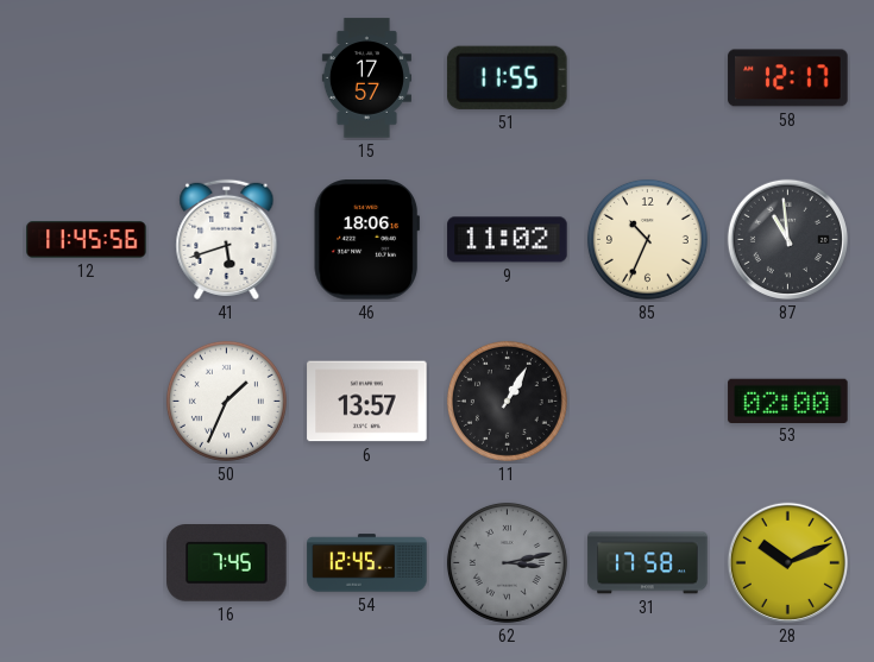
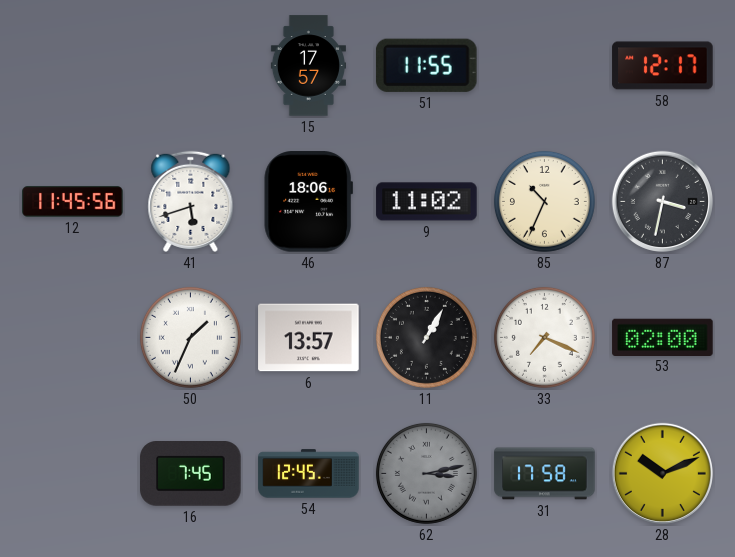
87: 10:59 -> 3:32
33: none -> 7:19
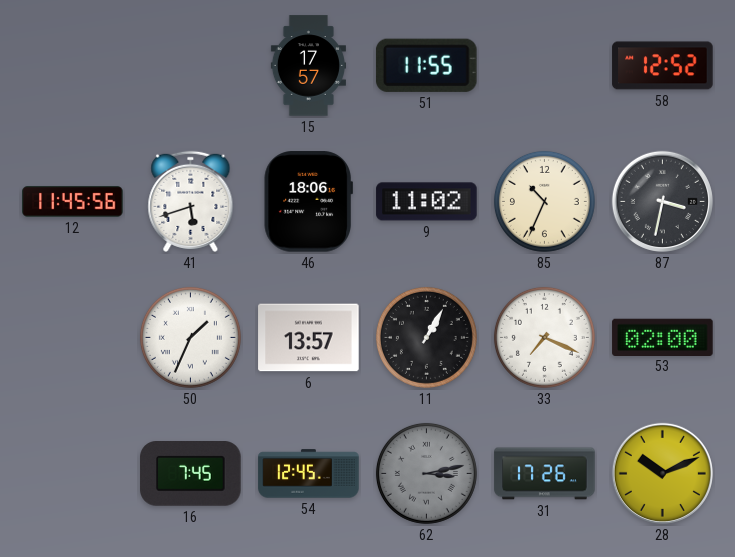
58: 12:17 -> 12:52
31: 17:58 -> 17:26
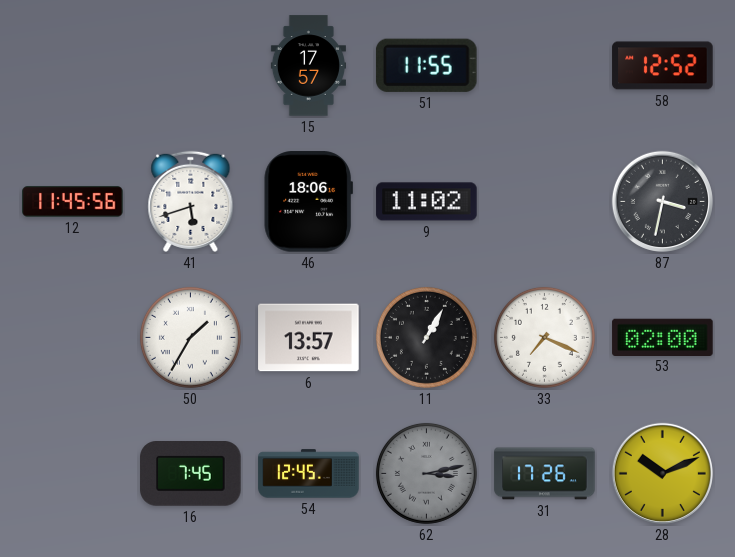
85: 10:34 -> none
50: 1:34 -> 1:35
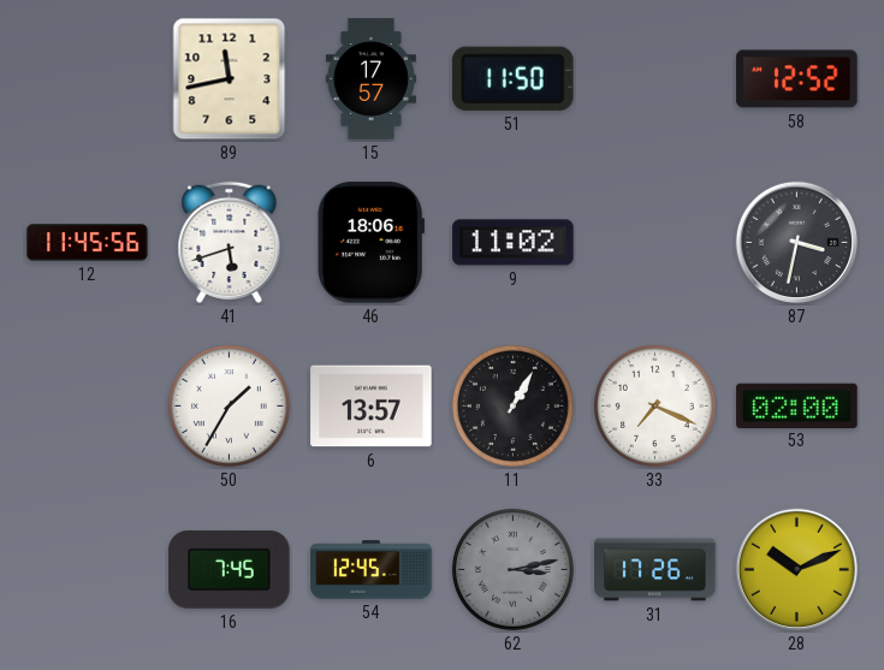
89: none -> 11:43
51: 11:55 -> 11:50
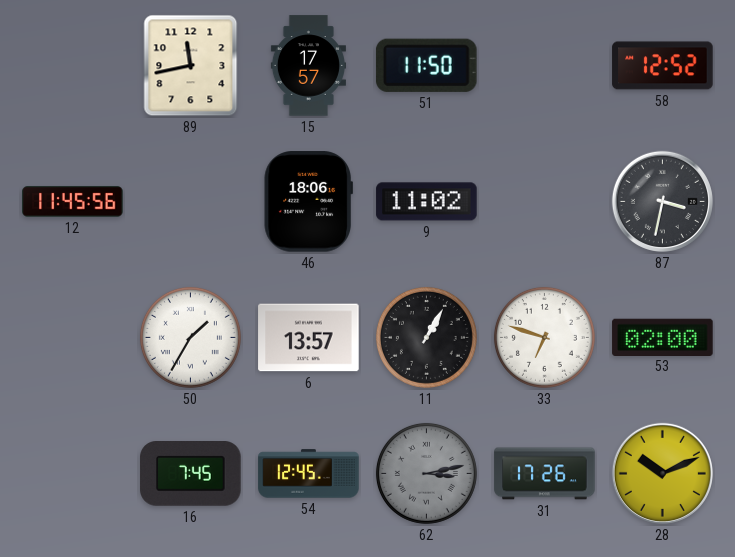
41: 5:42 -> none
33: 7:19 -> 6:48
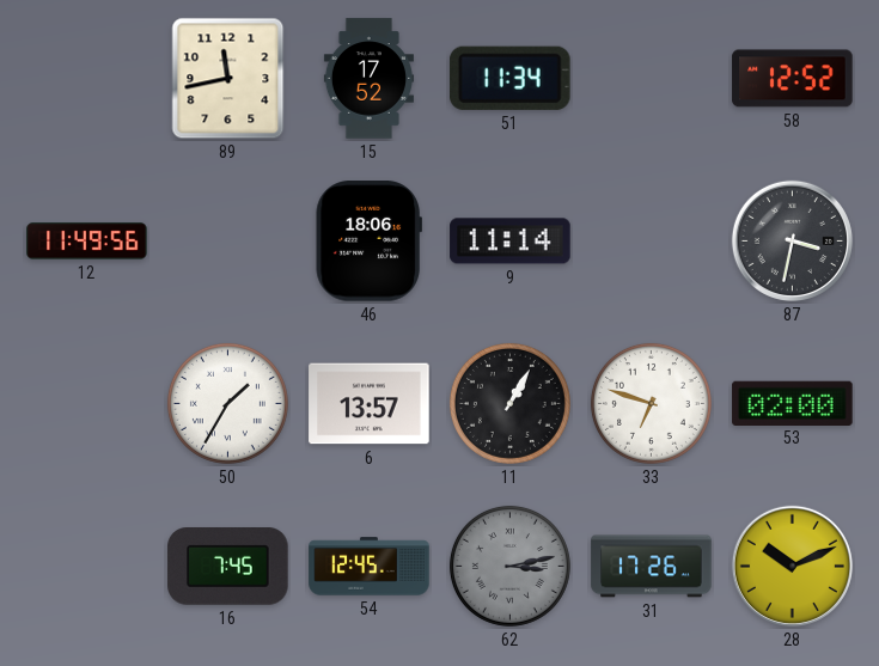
15: 17:57 -> 17:52
51: 11:50 -> 11:34
12: 11:45 -> 11:49
9: 11:02 -> 11:14
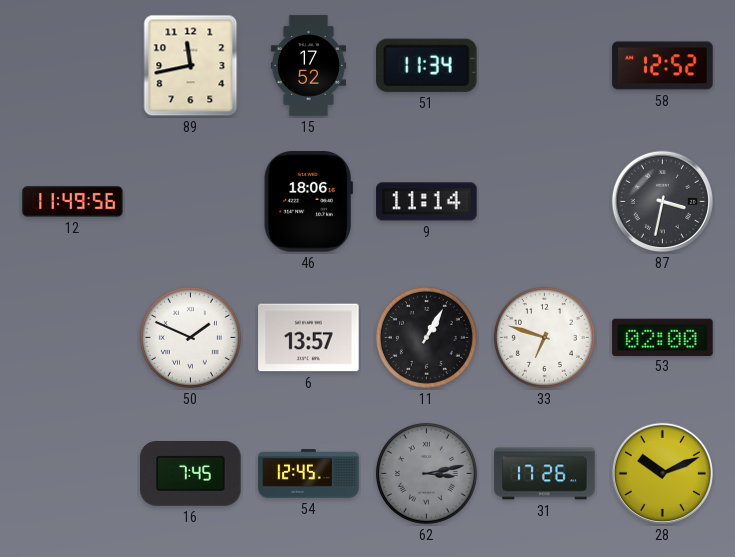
50: 1:35 -> 1:49
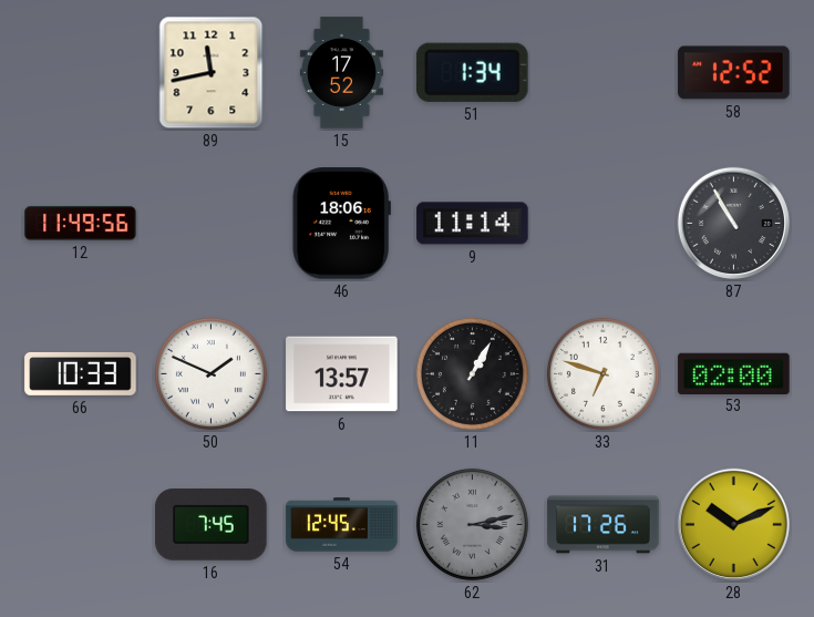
51: 11:34 -> 1:34
87: 3:32 -> 10:55
66: none -> 10:33
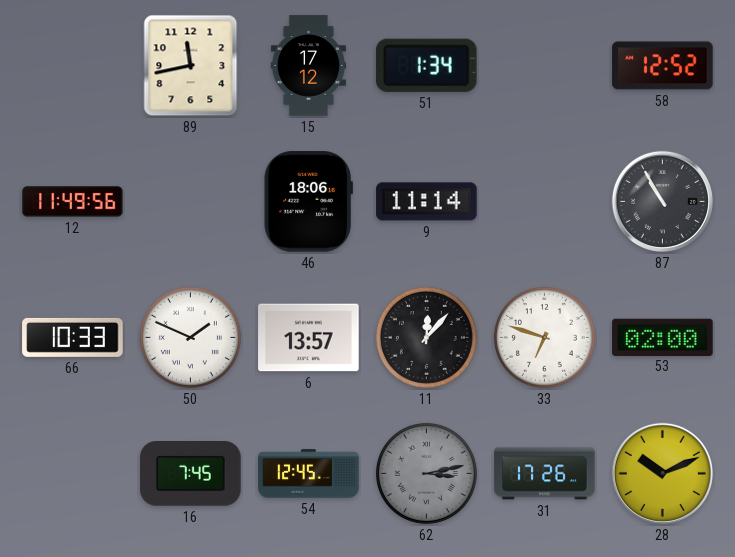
15: 17:52 -> 17:12
11: 1:05 -> 12:07
